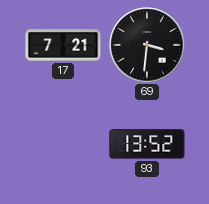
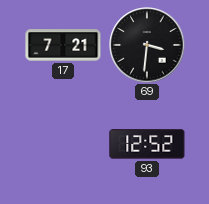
93: 13:52 -> 12:52
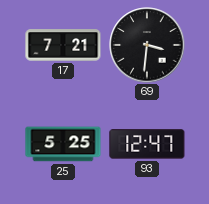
25: none -> 5:25
93: 12:52 -> 12:47
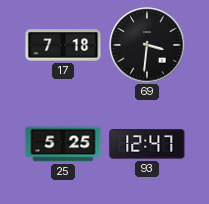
17: 7:21 -> 7:18
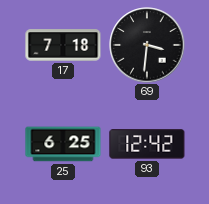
25: 5:25 -> 6:25
93: 12:47 -> 12:42
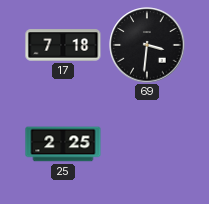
25: 6:25 -> 2:25
93: 12:42 -> none
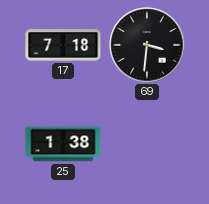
25: 2:25 -> 1:38
